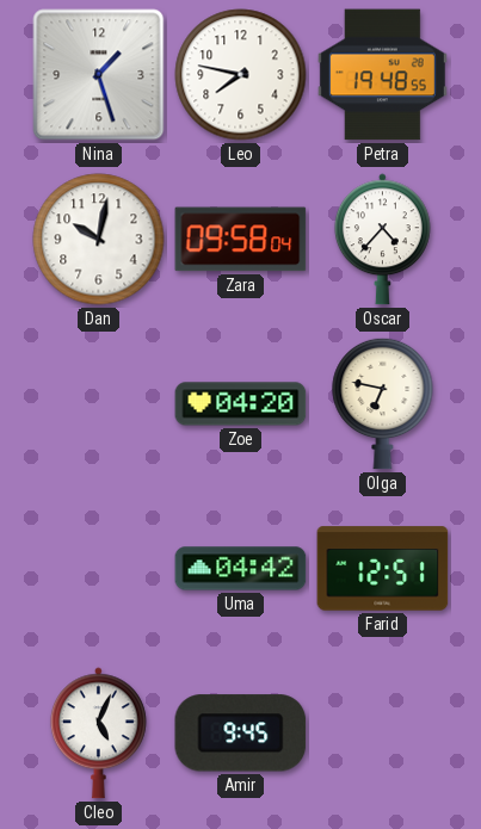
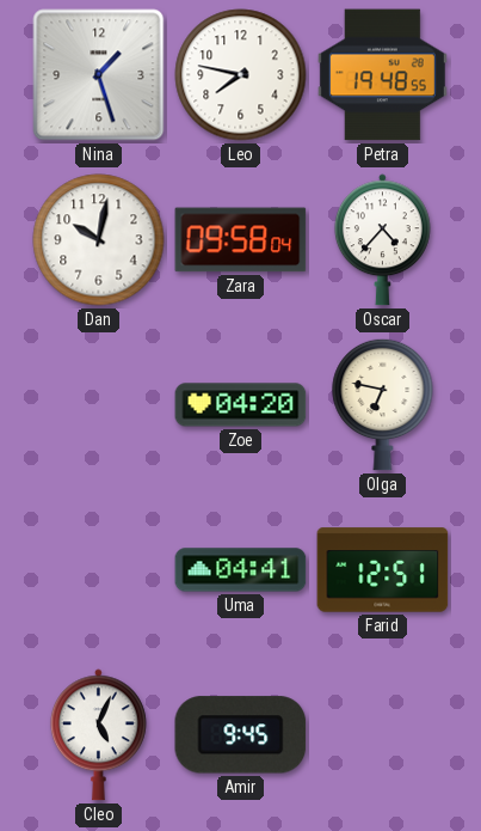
Uma: 04:42 -> 04:41
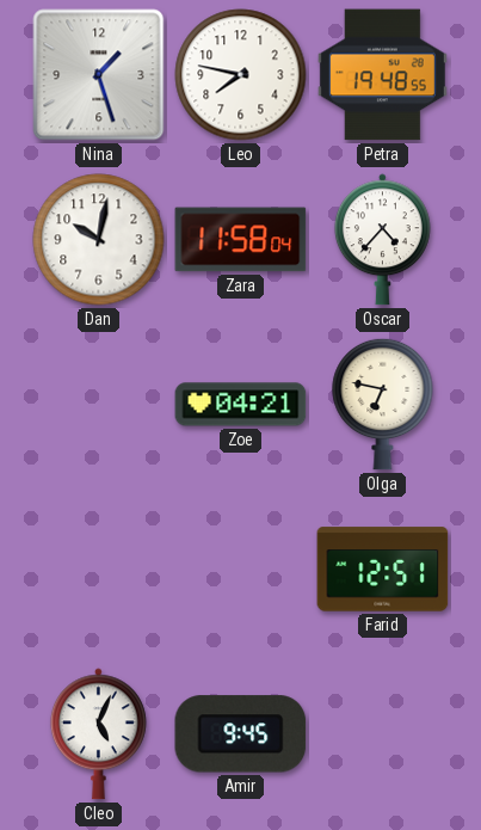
Zara: 09:58 -> 11:58
Zoe: 04:20 -> 04:21
Uma: 04:41 -> none
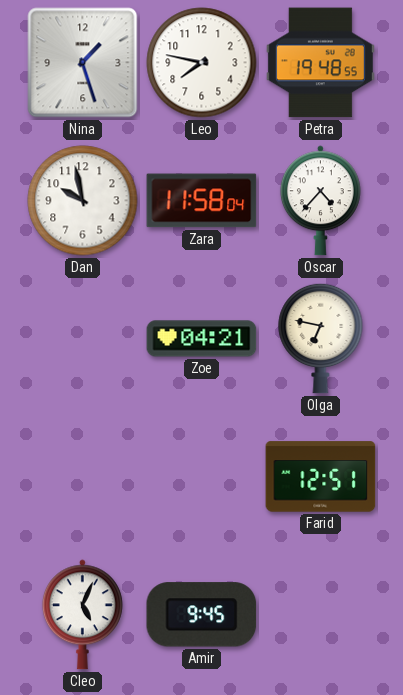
Dan: 10:02 -> 9:58
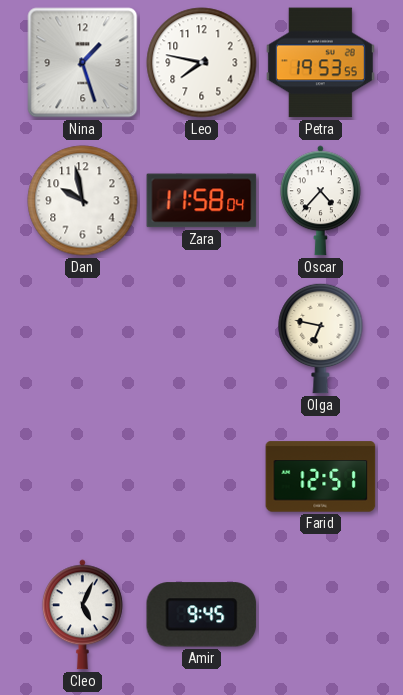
Petra: 19:48 -> 19:53
Zoe: 04:21 -> none
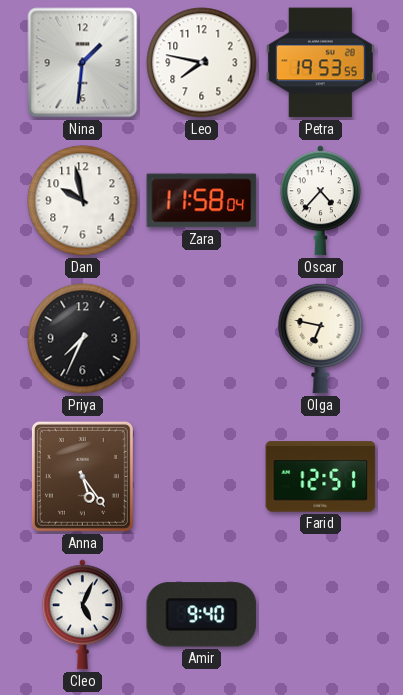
Nina: 1:27 -> 1:31
Priya: none -> 7:34
Anna: none -> 5:24
Amir: 9:45 -> 9:40
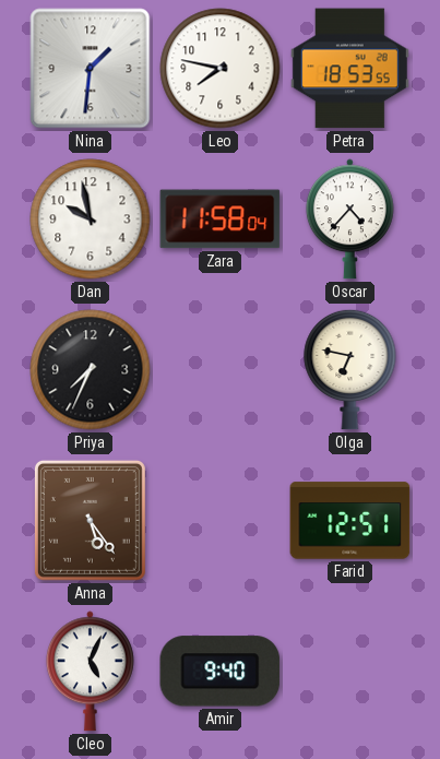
Petra: 19:53 -> 18:53
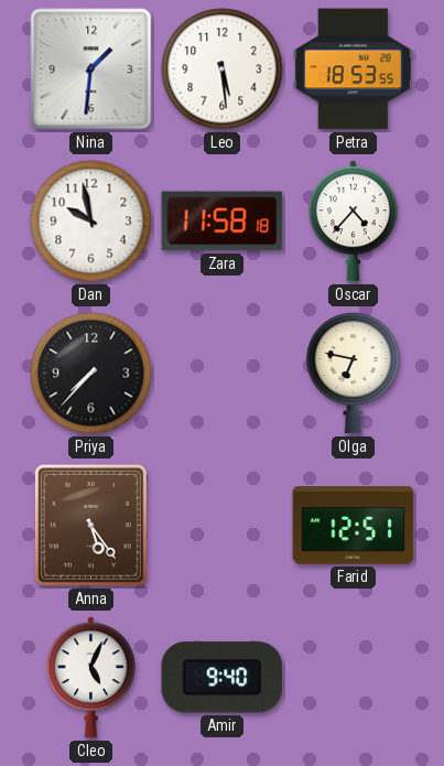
Leo: 7:47 -> 5:29
Zara: 11:58:04 -> 11:58:18
Priya: 7:34 -> 7:37
